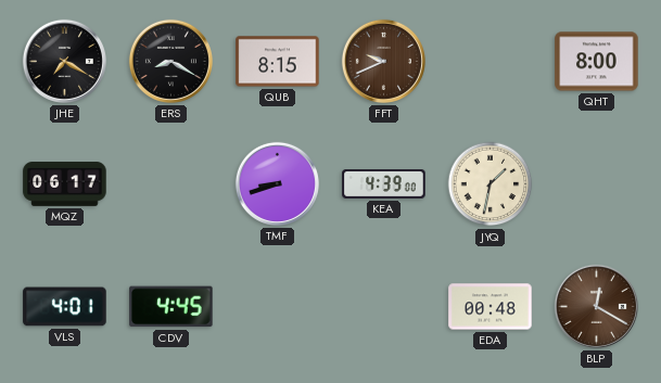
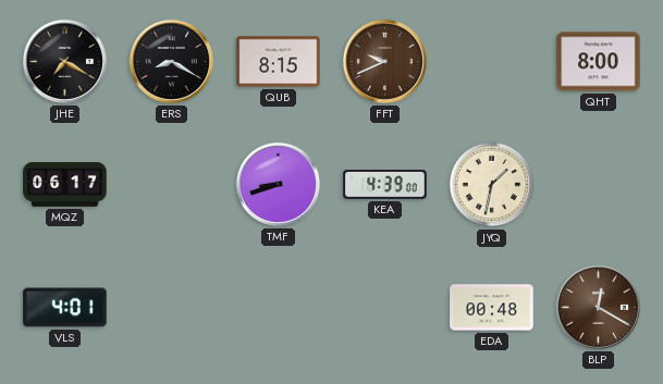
CDV: 4:45 -> none
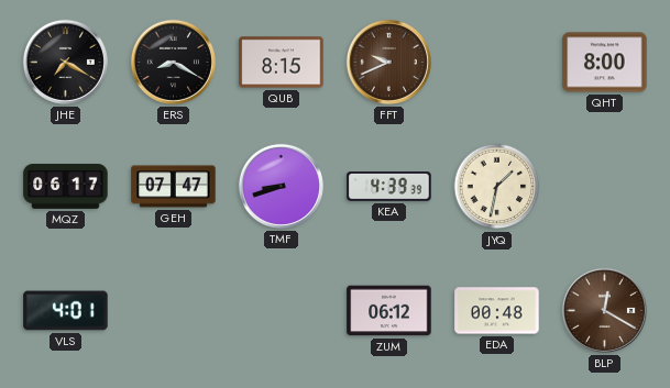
GEH: none -> 07:47
KEA: 4:39:00 -> 4:39:39
ZUM: none -> 06:12
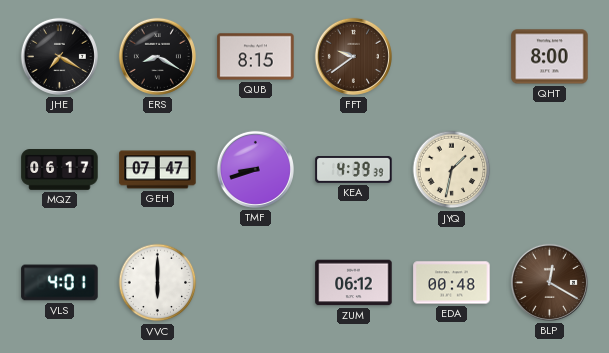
FFT: 9:41 -> 9:39
VVC: none -> 6:00
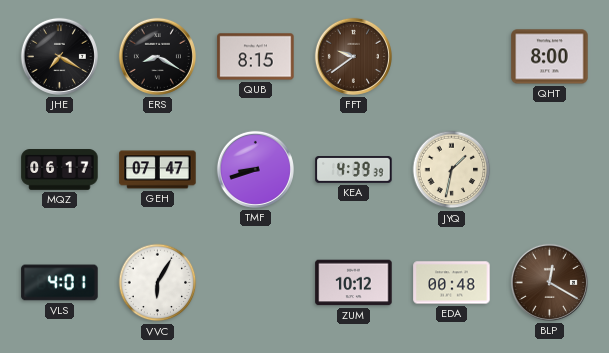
VVC: 6:00 -> 6:05
ZUM: 06:12 -> 10:12
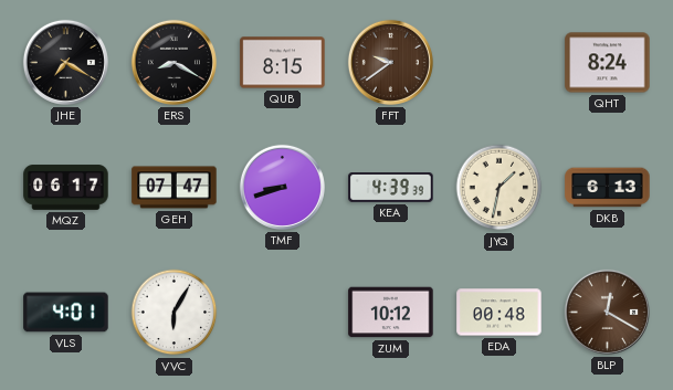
QHT: 8:00 -> 8:24
DKB: none -> 6:13
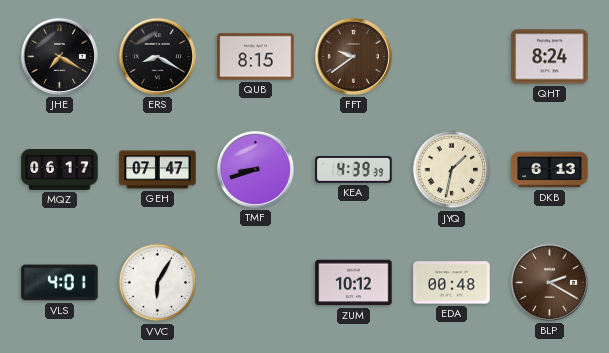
BLP: 12:20 -> 2:20
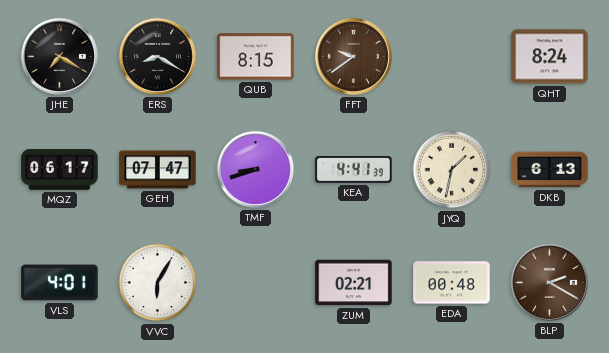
KEA: 4:39 -> 4:41
ZUM: 10:12 -> 02:21
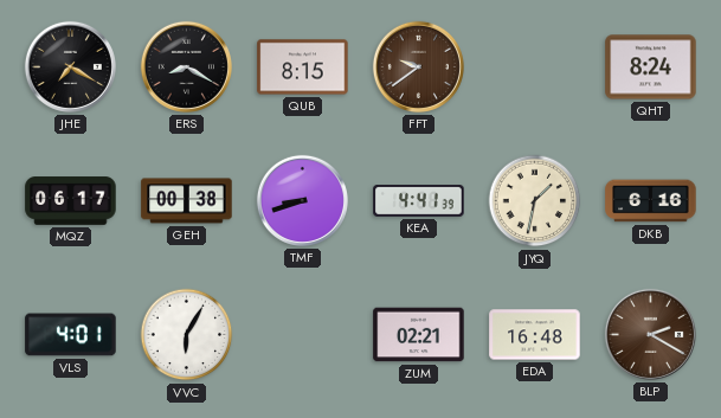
GEH: 07:47 -> 00:38
DKB: 6:13 -> 6:16
EDA: 00:48 -> 16:48
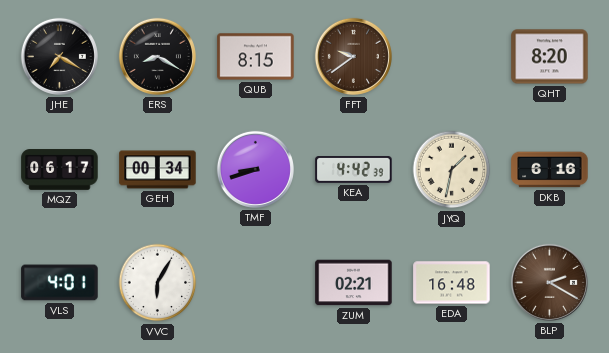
QHT: 8:24 -> 8:20
GEH: 00:38 -> 00:34
KEA: 4:41 -> 4:42
